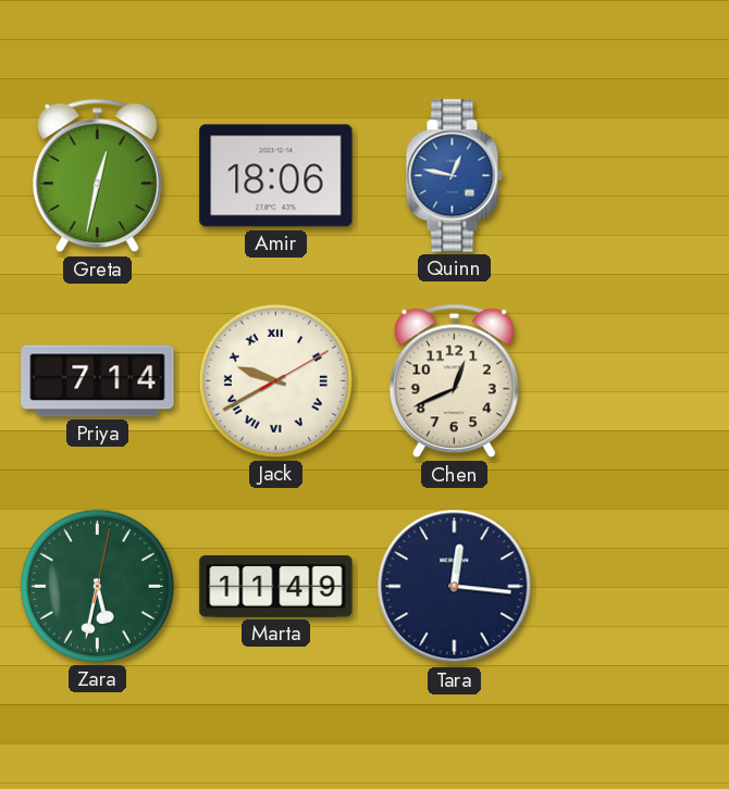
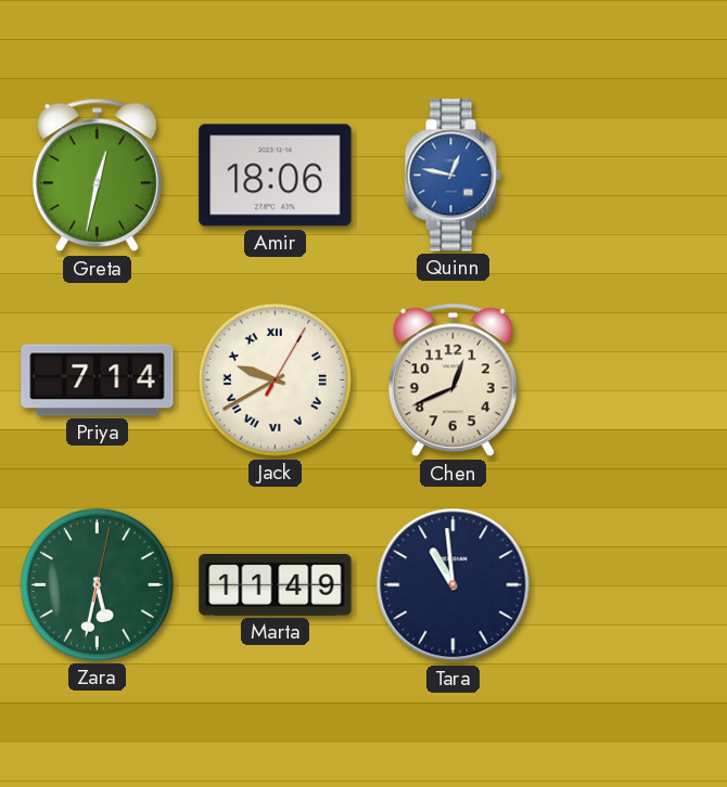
Jack: 9:40:10 -> 9:40:05
Tara: 12:16 -> 10:59
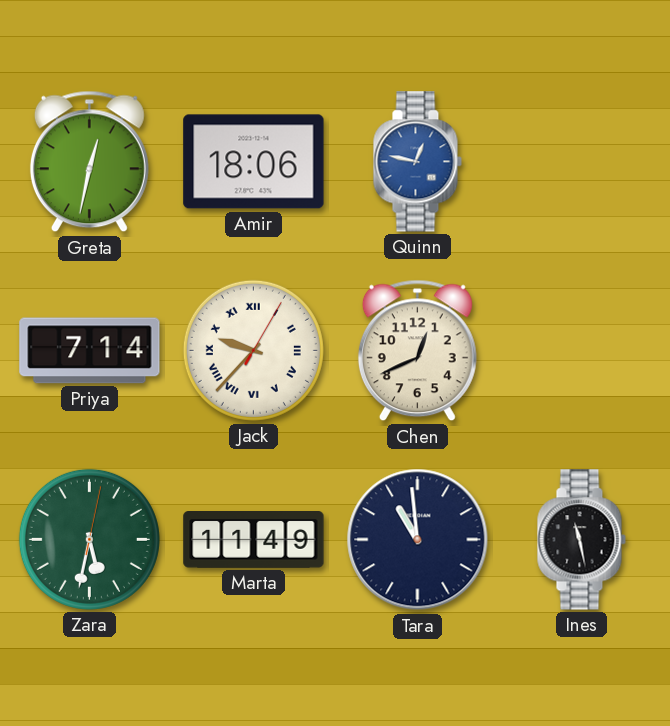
Jack: 9:40 -> 9:37
Ines: none -> 11:28
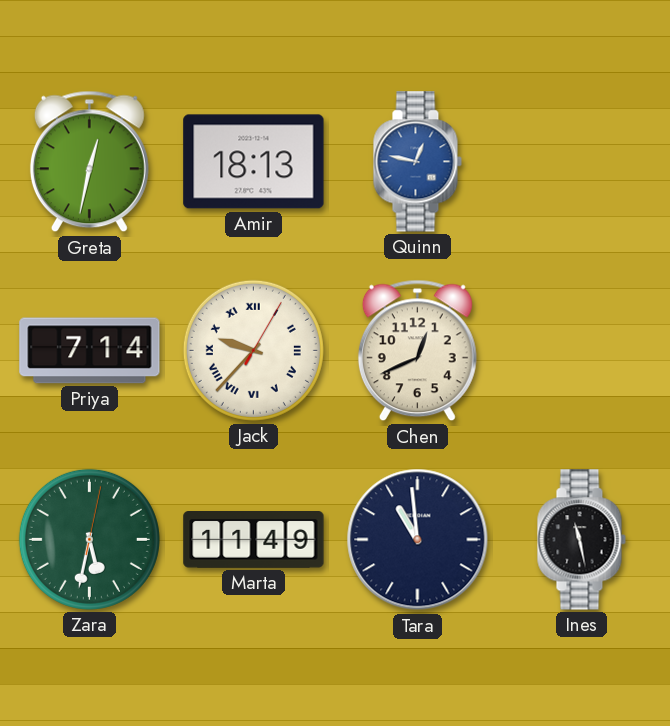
Amir: 18:06 -> 18:13
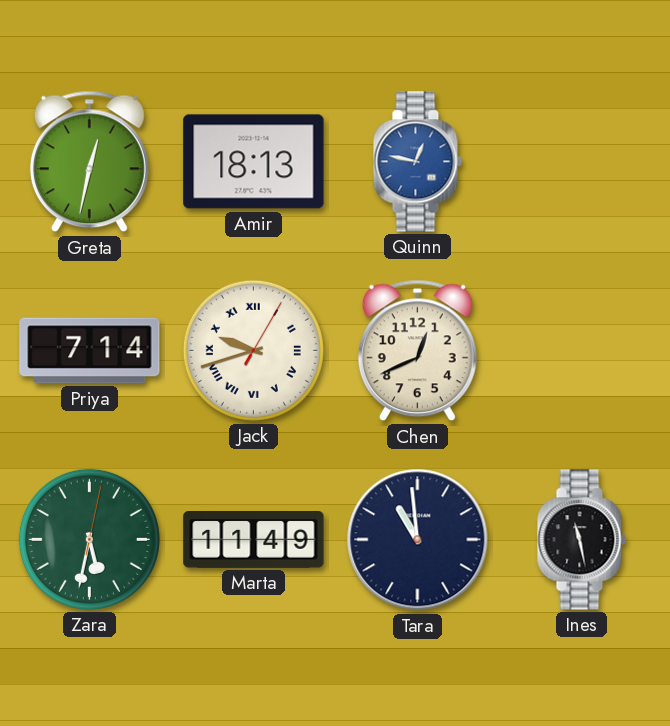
Jack: 9:37 -> 9:42
